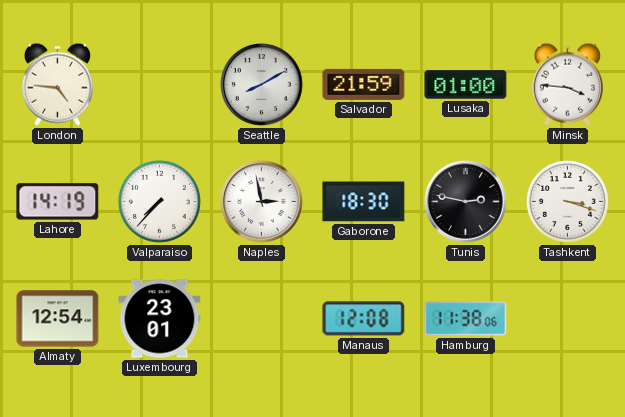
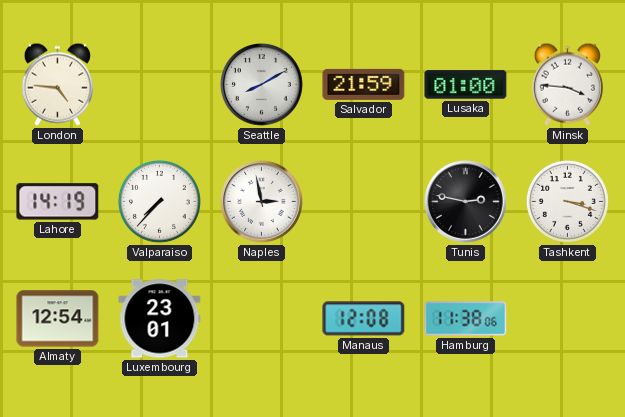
Gaborone: 18:30 -> none
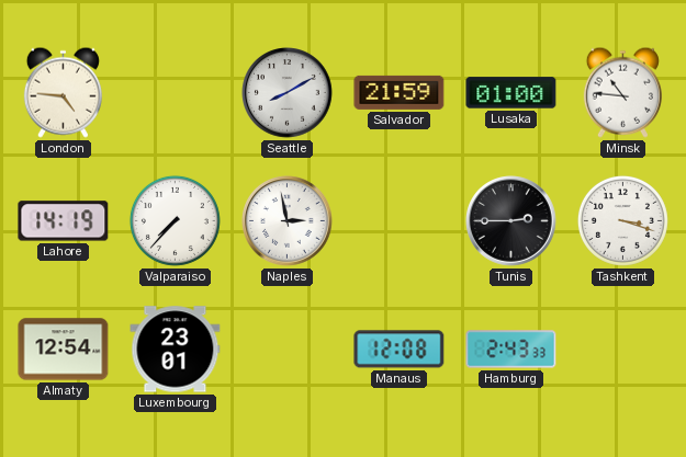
Minsk: 3:46 -> 10:46
Tunis: 2:47 -> 2:45
Hamburg: 11:38 -> 2:43
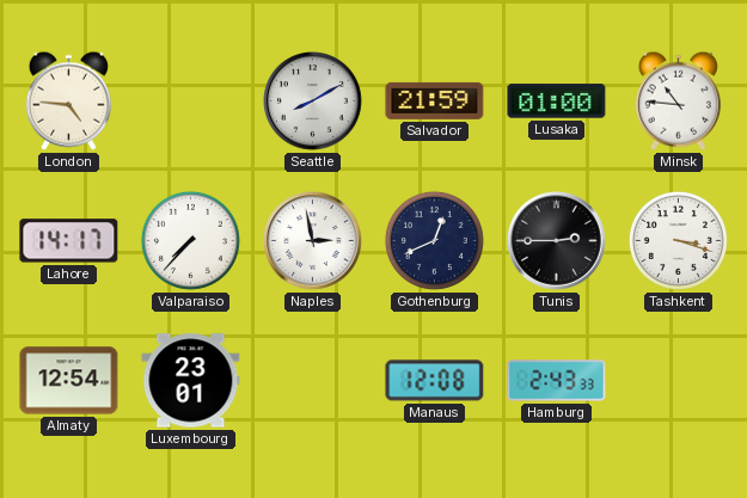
Lahore: 14:19 -> 14:17
Gothenburg: none -> 12:41
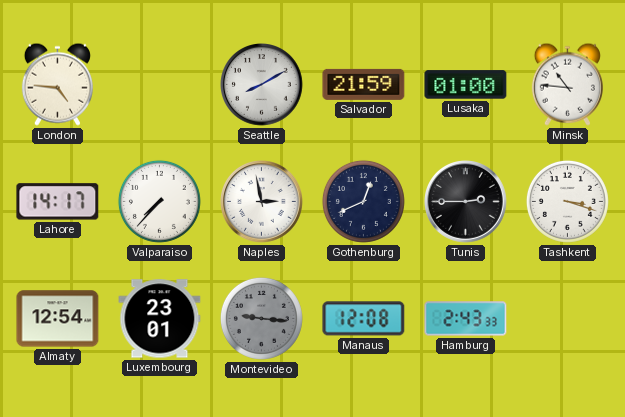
Montevideo: none -> 9:16
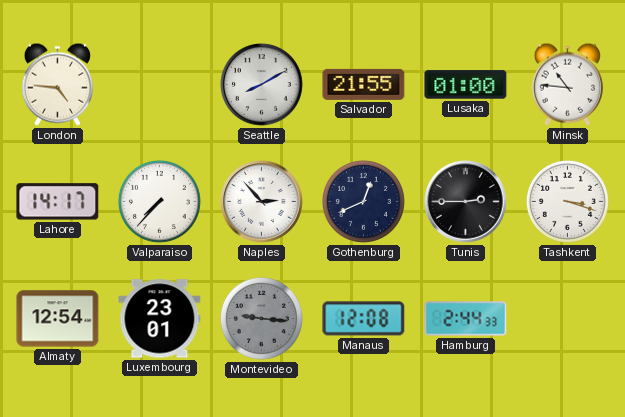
Salvador: 21:59 -> 21:55
Naples: 2:58 -> 2:53
Hamburg: 2:43 -> 2:44
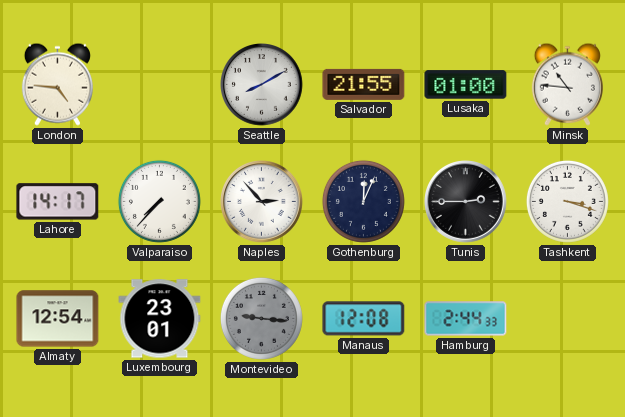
Gothenburg: 12:41 -> 12:04
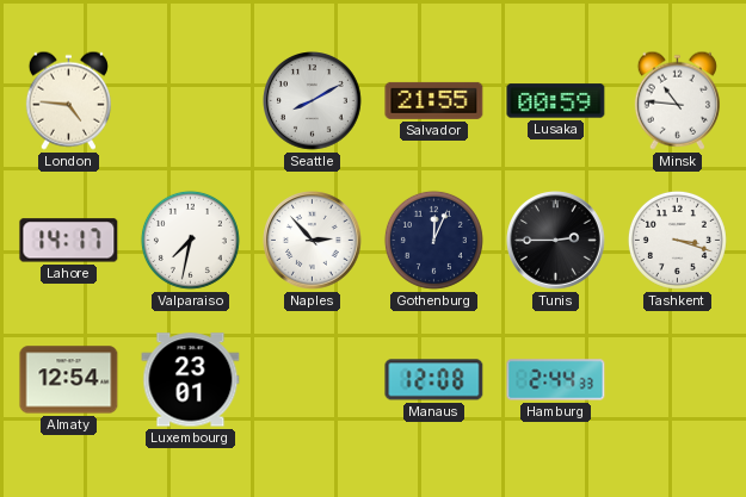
Lusaka: 01:00 -> 00:59
Valparaiso: 7:37 -> 7:32
Montevideo: 9:16 -> none
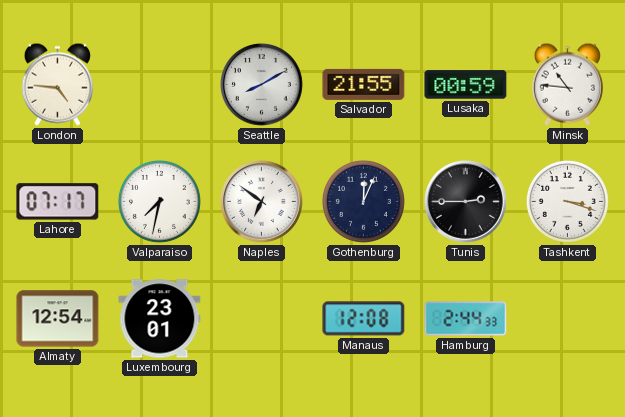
Lahore: 14:17 -> 07:17
Naples: 2:53 -> 6:51
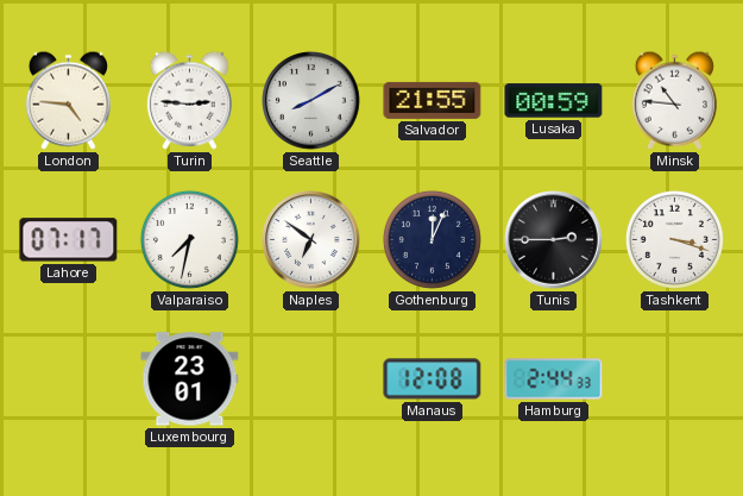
Turin: none -> 2:46
Almaty: 12:54 -> none
